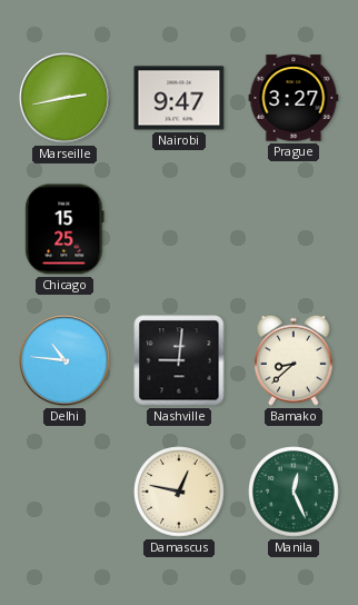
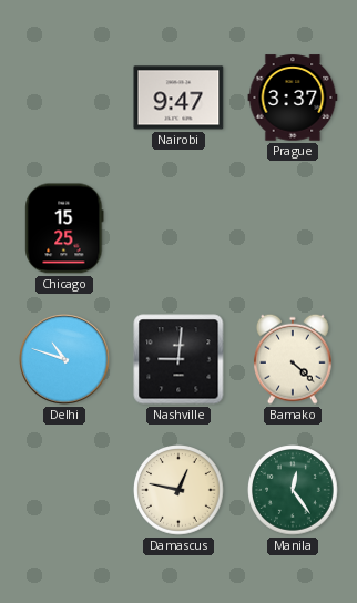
Marseille: 2:43 -> none
Prague: 3:27 -> 3:37
Delhi: 10:46 -> 10:48
Bamako: 8:38 -> 4:22
Manila: 12:26 -> 12:24
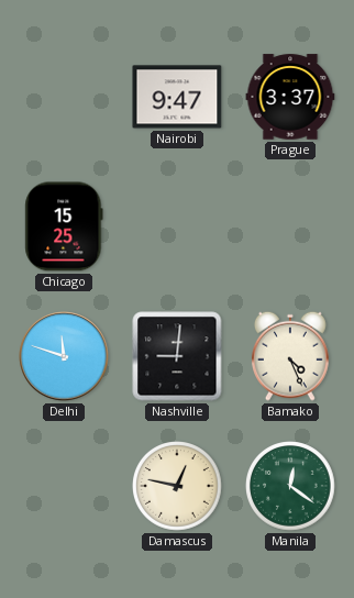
Delhi: 10:48 -> 11:48
Bamako: 4:22 -> 4:26
Manila: 12:24 -> 12:21
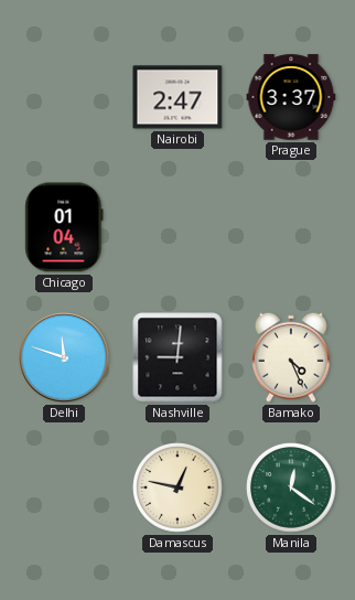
Nairobi: 9:47 -> 2:47
Chicago: 15:25 -> 01:04
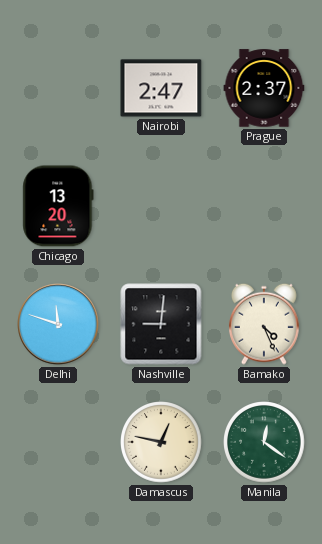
Prague: 3:37 -> 2:37
Chicago: 01:04 -> 13:20
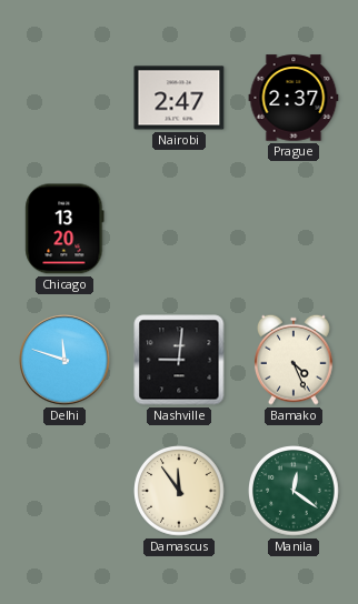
Damascus: 12:47 -> 11:54
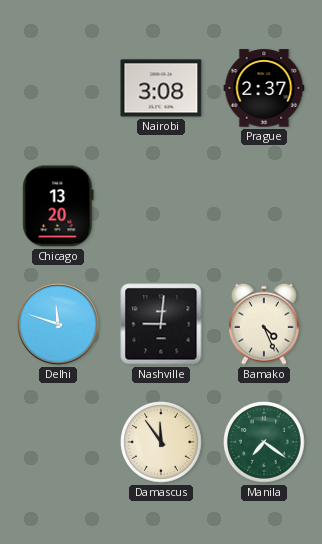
Nairobi: 2:47 -> 3:08
Manila: 12:21 -> 7:21
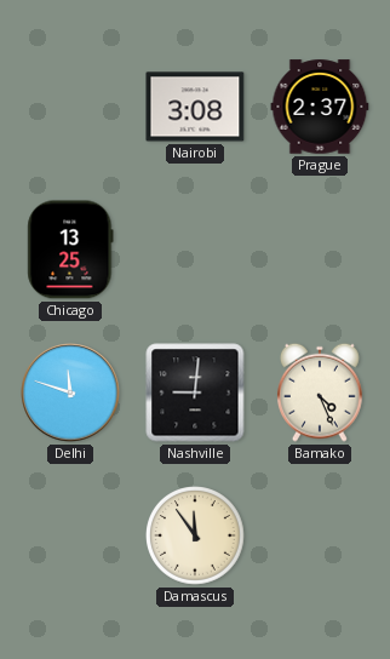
Chicago: 13:20 -> 13:25
Manila: 7:21 -> none
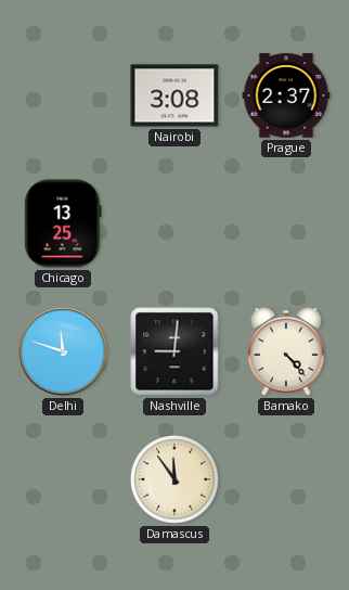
Bamako: 4:26 -> 4:23
